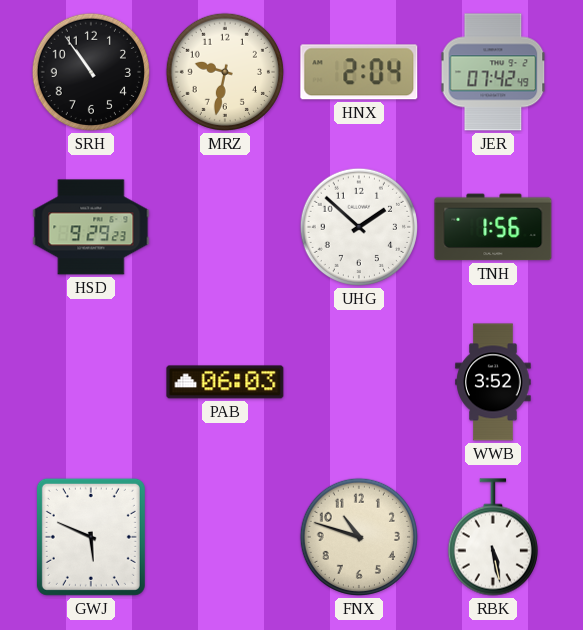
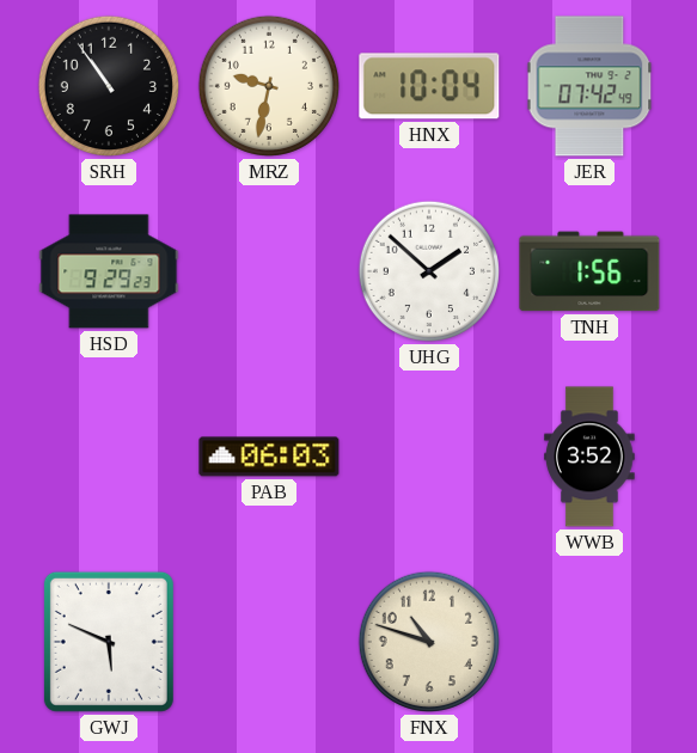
HNX: 2:04 -> 10:04
RBK: 5:28 -> none
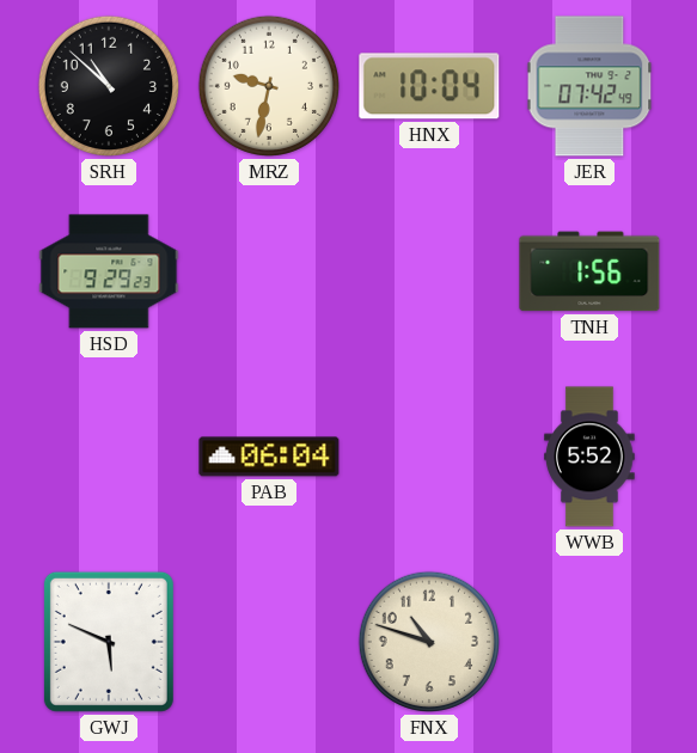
SRH: 10:54 -> 10:52
UHG: 1:52 -> none
PAB: 06:03 -> 06:04
WWB: 3:52 -> 5:52
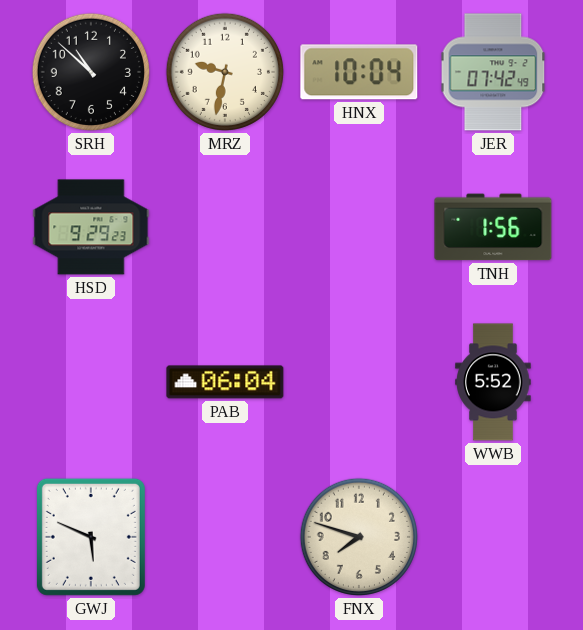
FNX: 10:48 -> 7:48
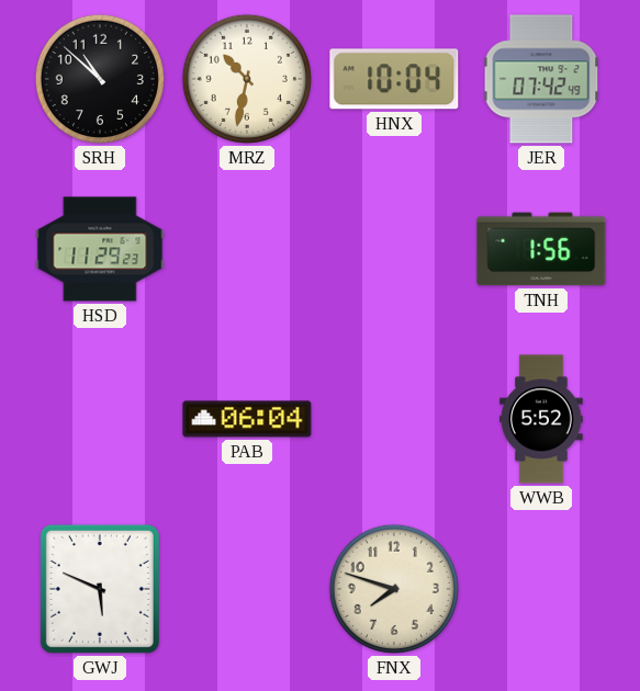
MRZ: 9:32 -> 10:32
HSD: 9:29 -> 11:29
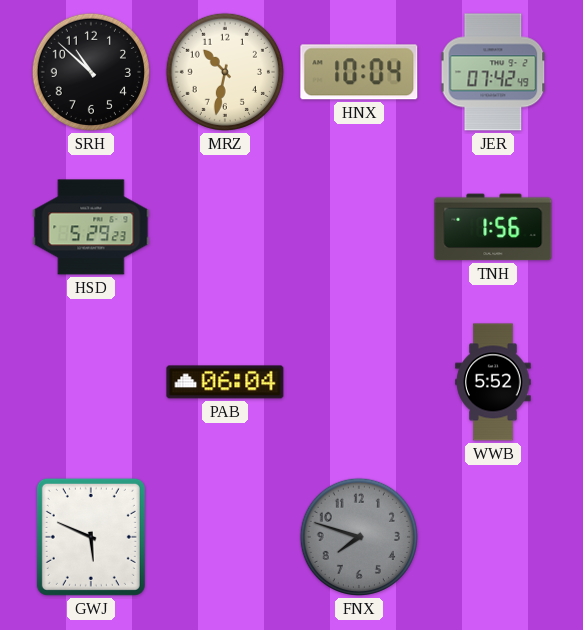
HSD: 11:29 -> 5:29
FNX dial: cream -> grey
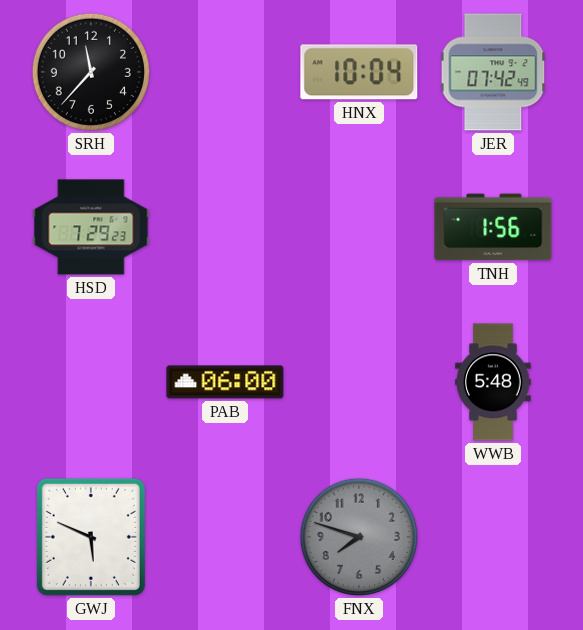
SRH: 10:52 -> 11:37
MRZ: 10:32 -> none
HSD: 5:29 -> 7:29
PAB: 06:04 -> 06:00
WWB: 5:52 -> 5:48
